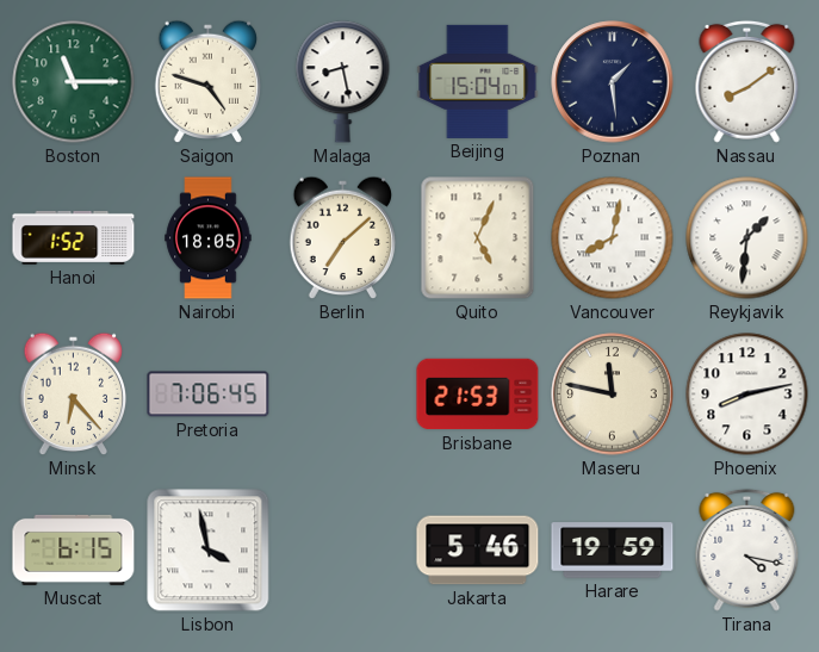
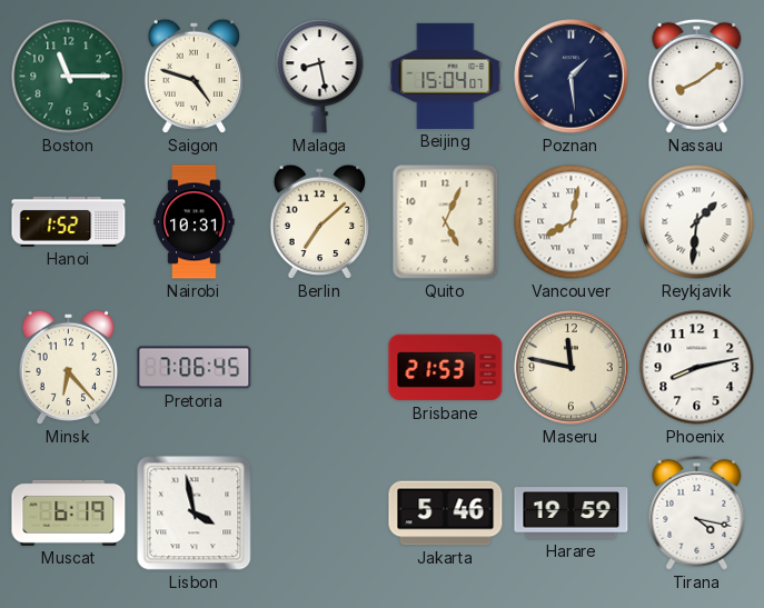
Nairobi: 18:05 -> 10:31
Muscat: 6:15 -> 6:19
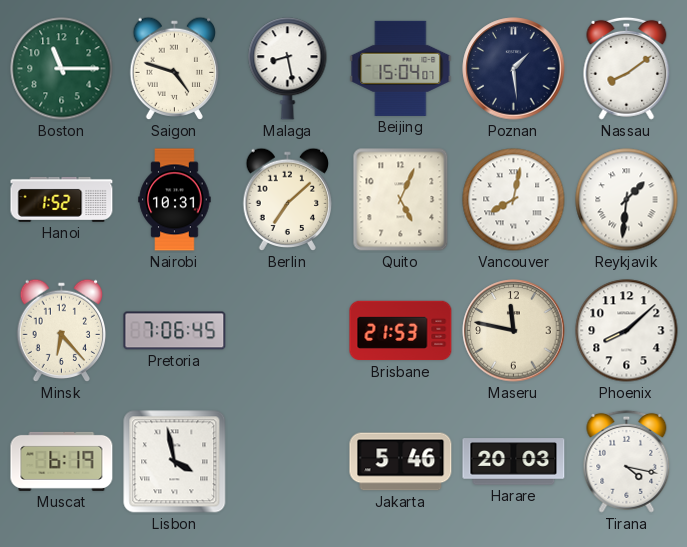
Phoenix: 8:13 -> 8:08
Harare: 19:59 -> 20:03
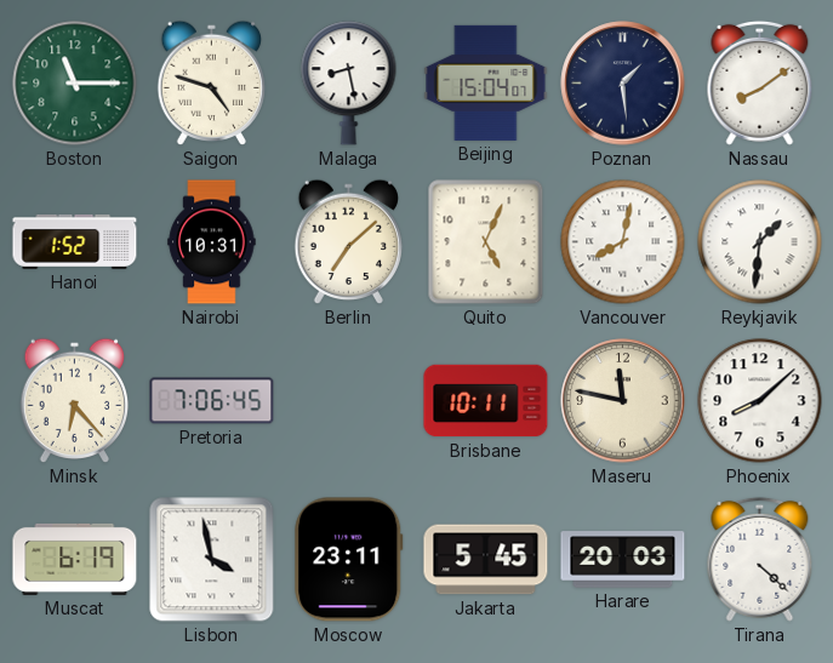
Brisbane: 21:53 -> 10:11
Moscow: none -> 23:11
Jakarta: 5:46 -> 5:45
Tirana: 4:17 -> 4:22
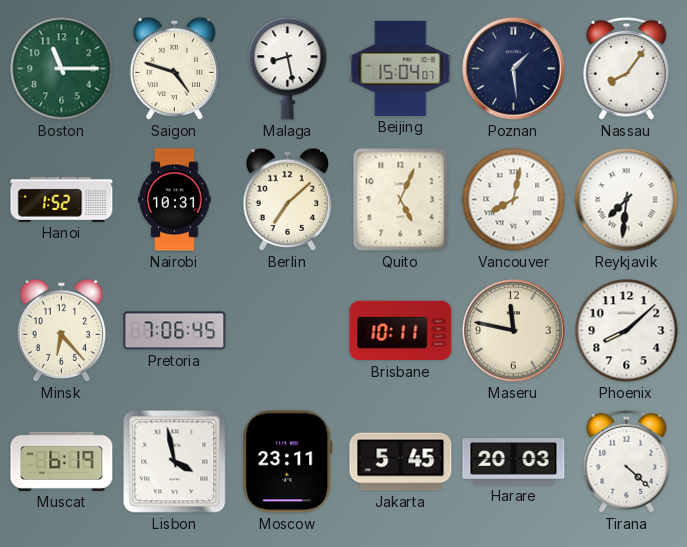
Nassau: 8:09 -> 8:06
Reykjavik: 1:31 -> 7:31
